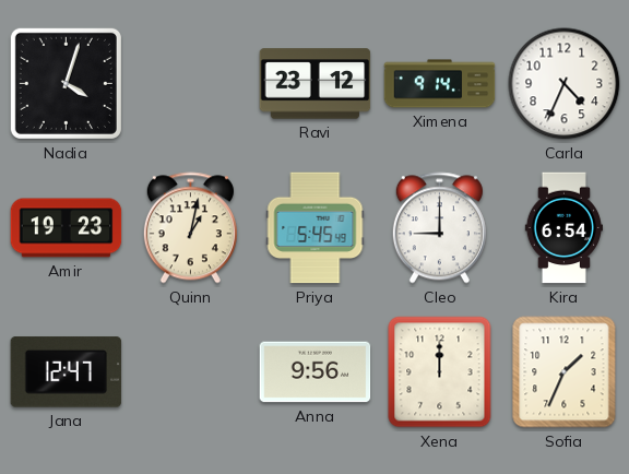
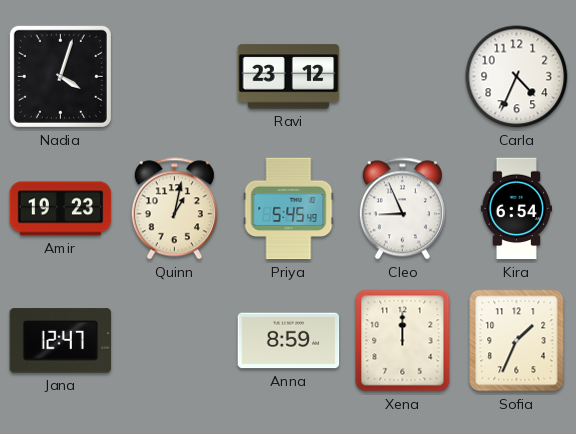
Ximena: 9:14 -> none
Cleo: 9:00 -> 8:56
Anna: 9:56 -> 8:59
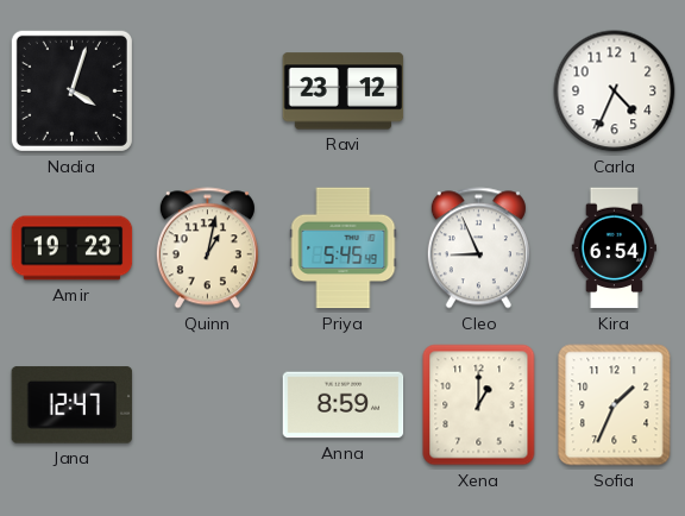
Xena: 12:00 -> 1:00
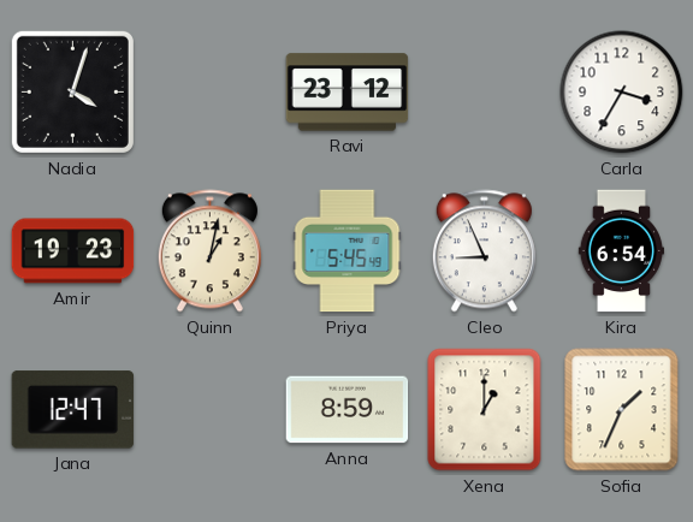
Carla: 4:34 -> 3:35
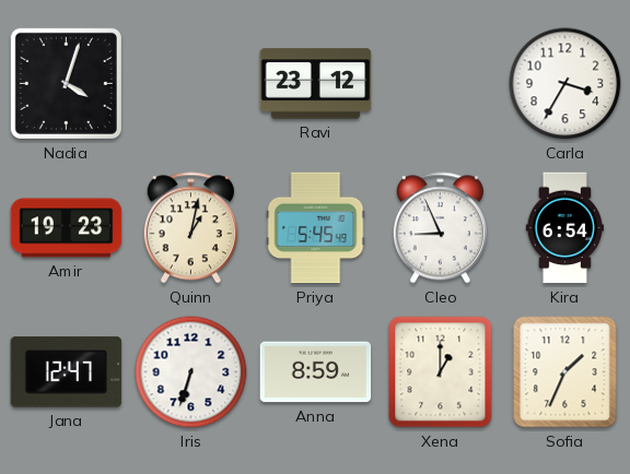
Iris: none -> 6:33
